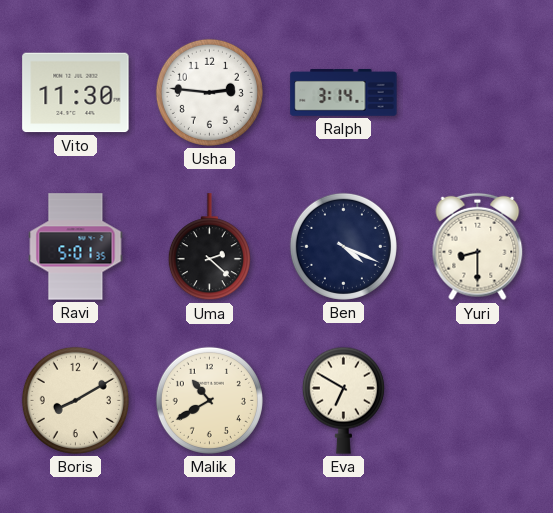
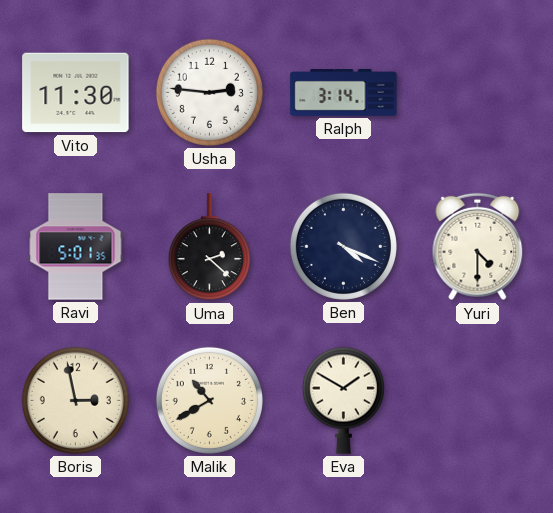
Yuri: 8:30 -> 4:30
Boris: 8:10 -> 2:58
Eva: 6:50 -> 1:50
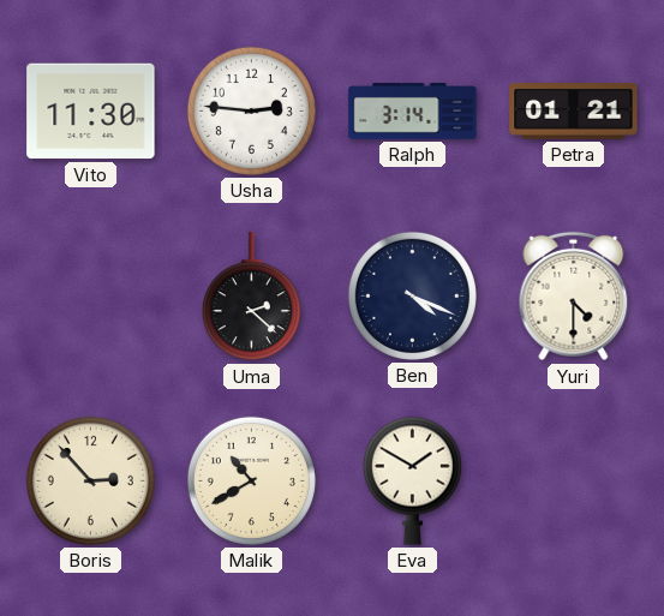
Petra: none -> 01:21
Ravi: 5:01 -> none
Boris: 2:58 -> 2:53
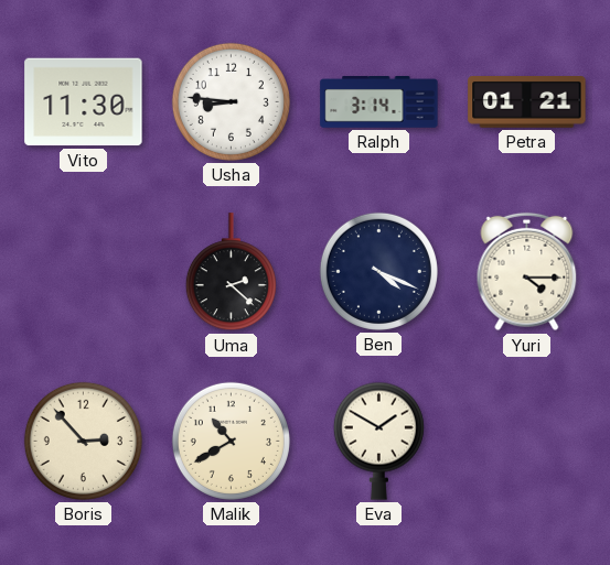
Usha: 2:46 -> 8:46
Yuri: 4:30 -> 4:15
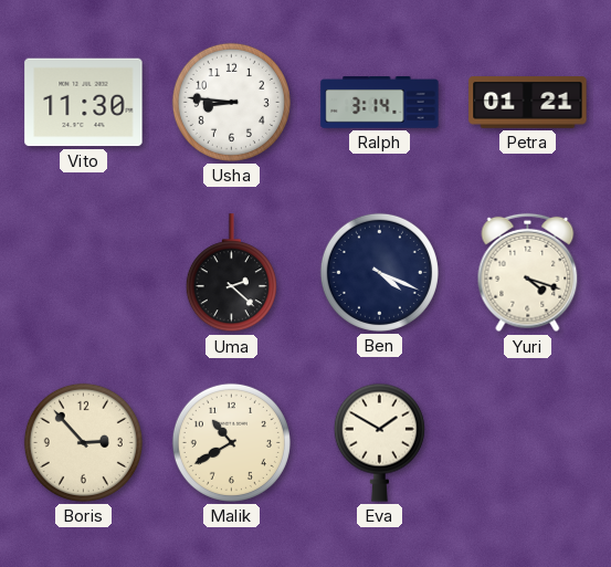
Yuri: 4:15 -> 4:18
